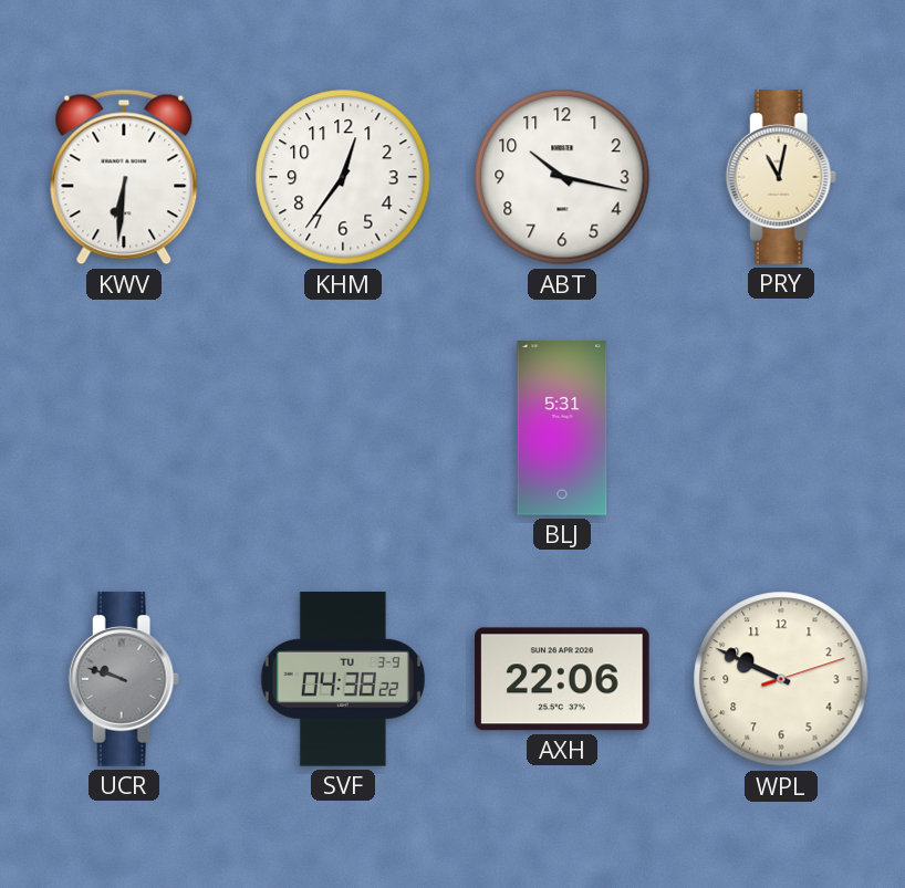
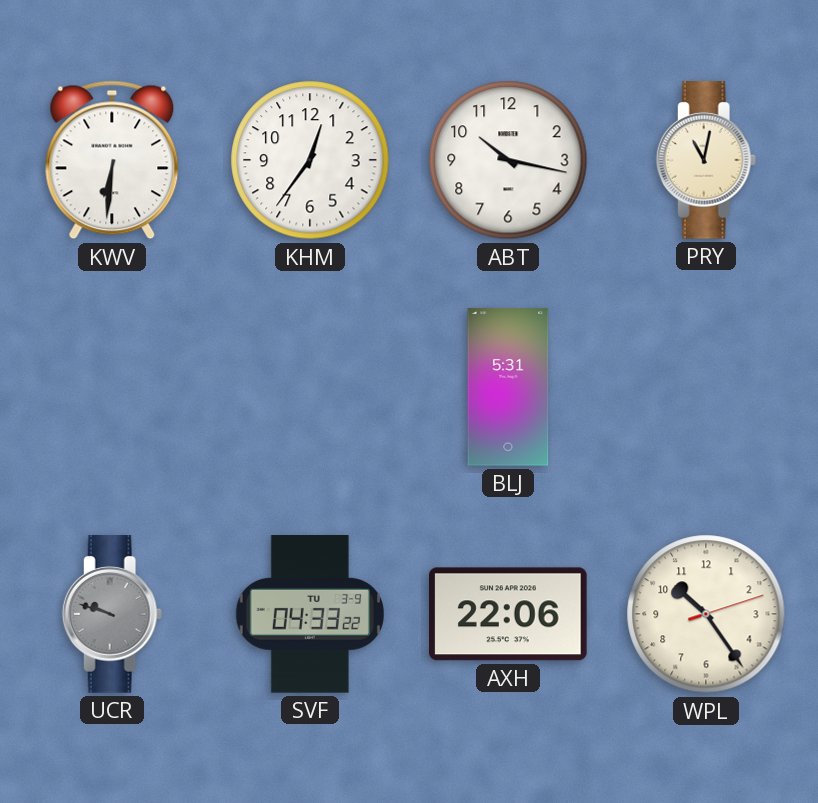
SVF: 04:38 -> 04:33
WPL: 9:49 -> 10:24
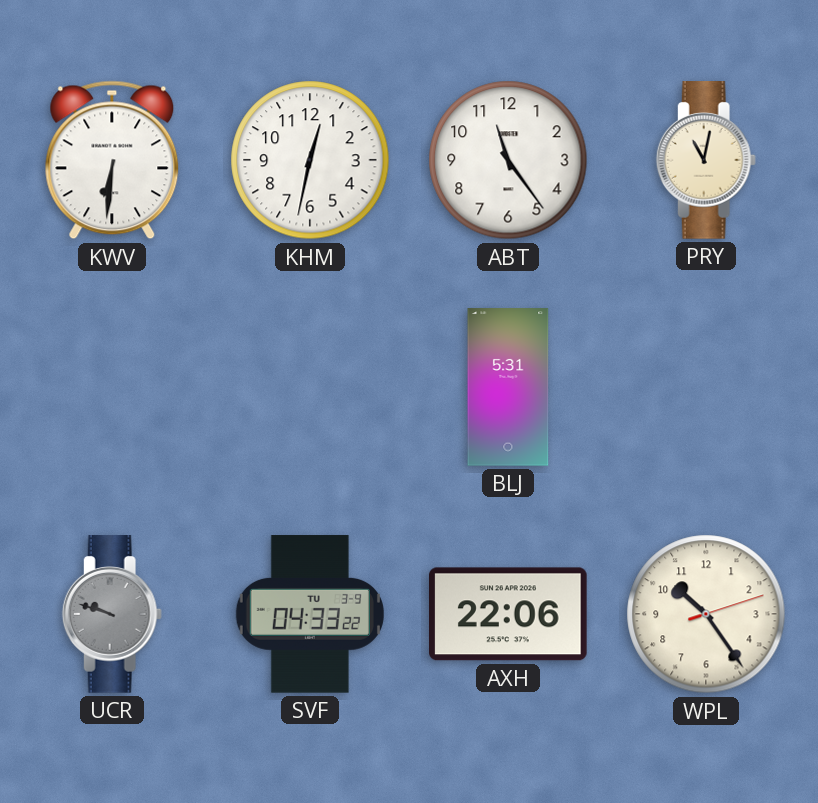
KHM: 12:36 -> 12:32
ABT: 10:17 -> 11:24
